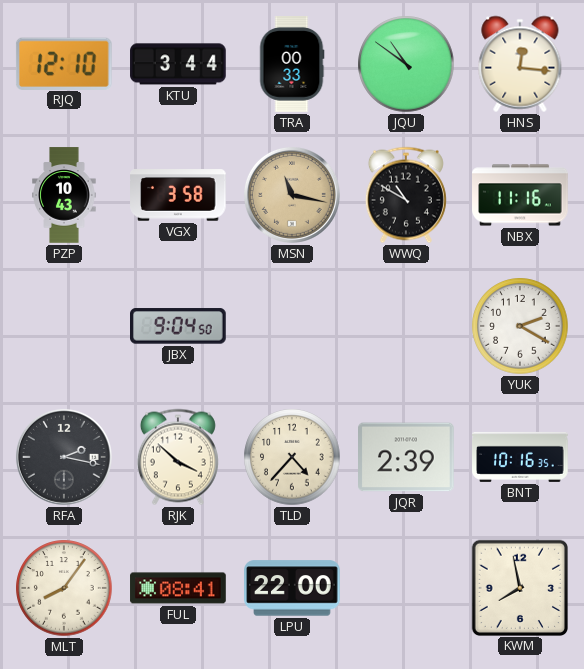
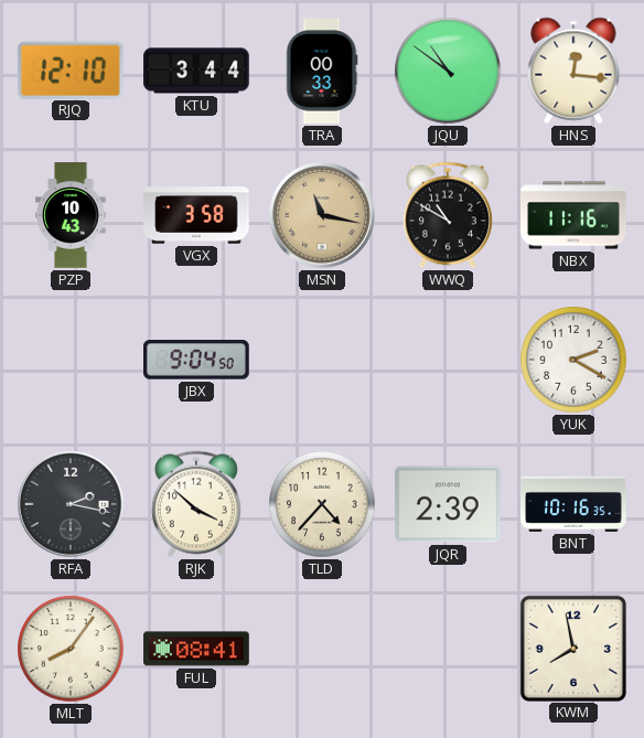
LPU: 22:00 -> none
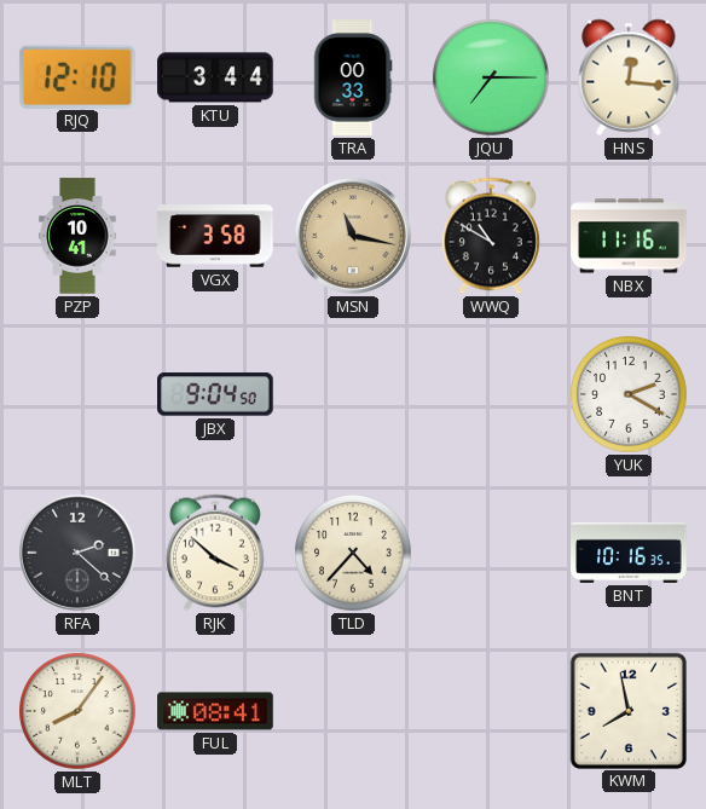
JQU: 10:51 -> 7:15
PZP: 10:43 -> 10:41
RFA: 2:17 -> 2:22
JQR: 2:39 -> none
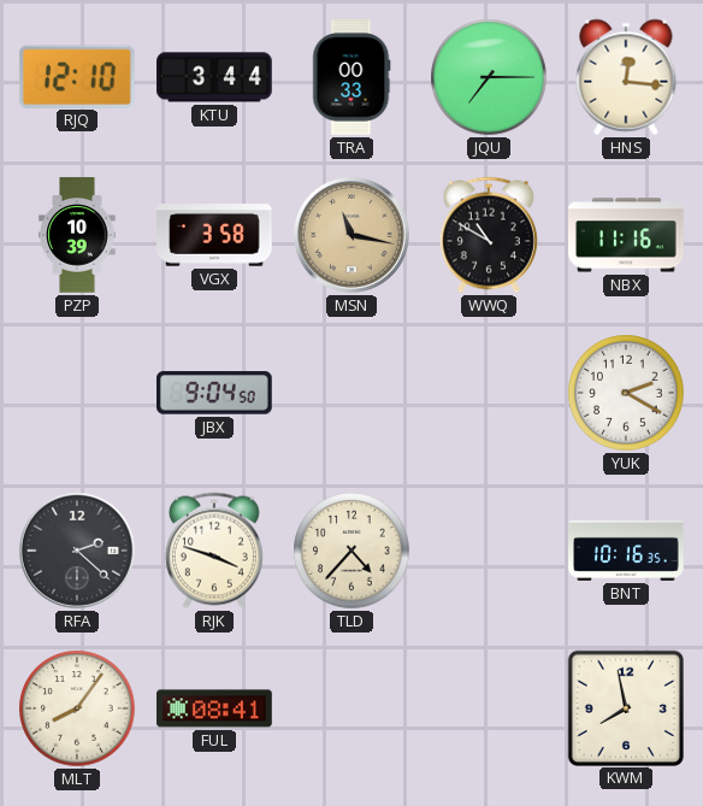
PZP: 10:41 -> 10:39
RJK: 3:52 -> 3:48
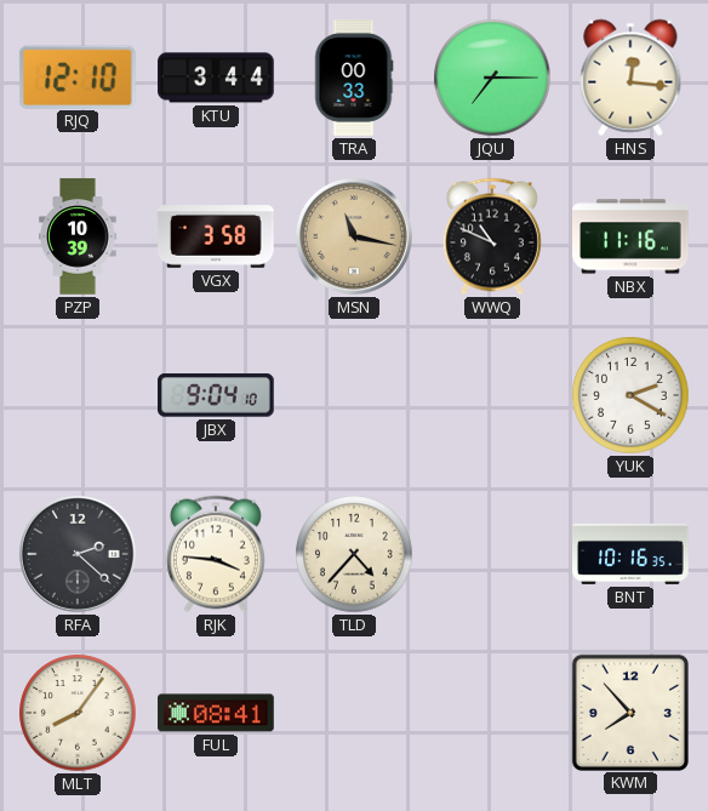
WWQ: 10:50 -> 10:49
JBX: 9:04:50 -> 9:04:10
RJK: 3:48 -> 3:46
KWM: 7:58 -> 7:53
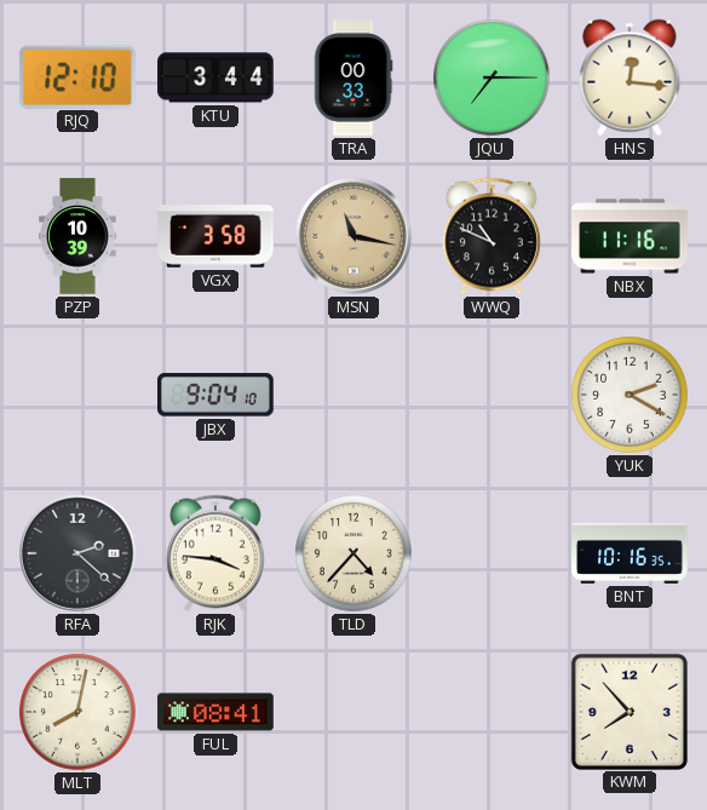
MLT: 8:06 -> 8:02
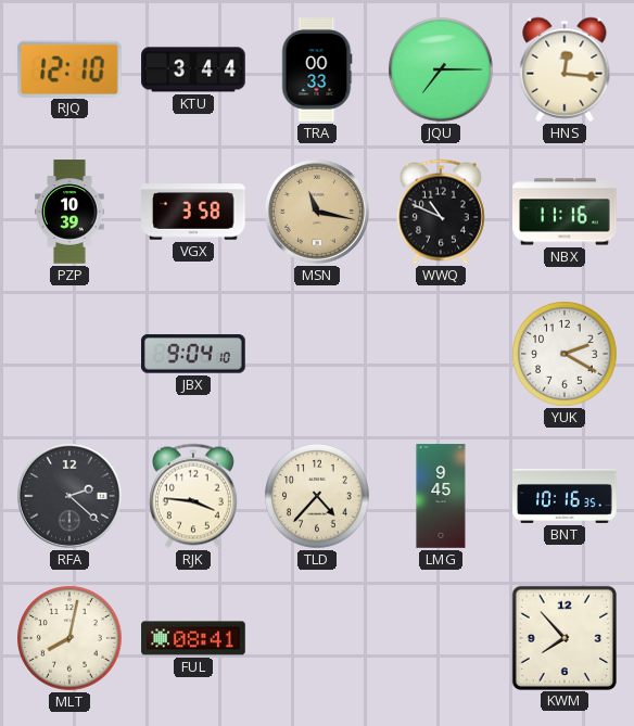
LMG: none -> 9:45
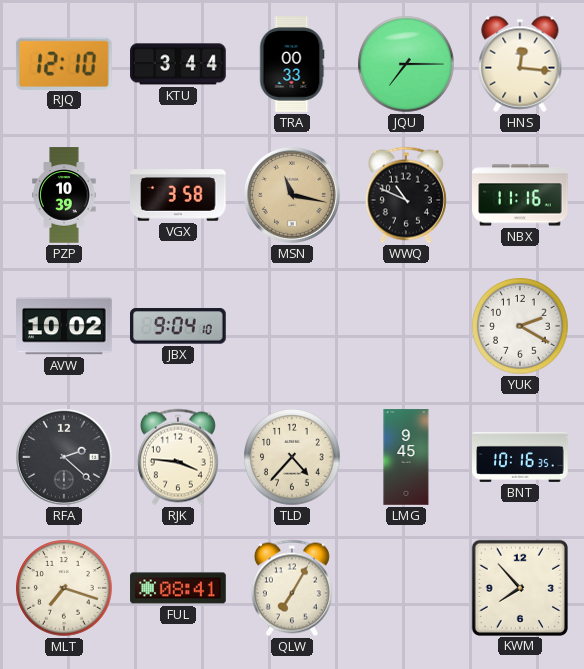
AVW: none -> 10:02
MLT: 8:02 -> 7:18
QLW: none -> 7:05
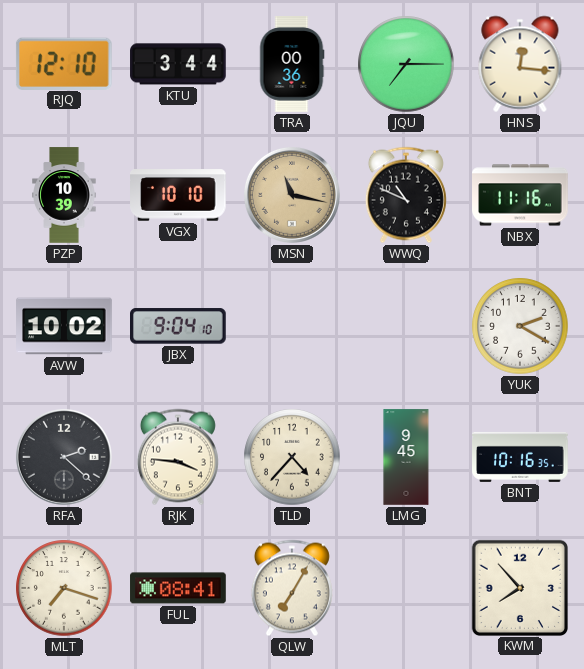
TRA: 00:33 -> 00:36
VGX: 3:58 -> 10:10
